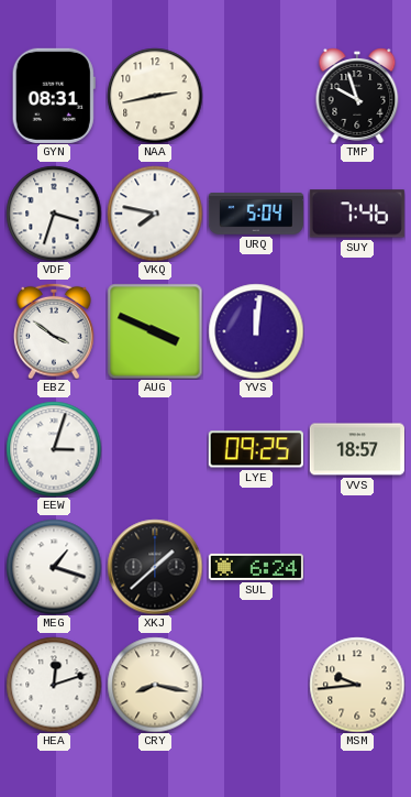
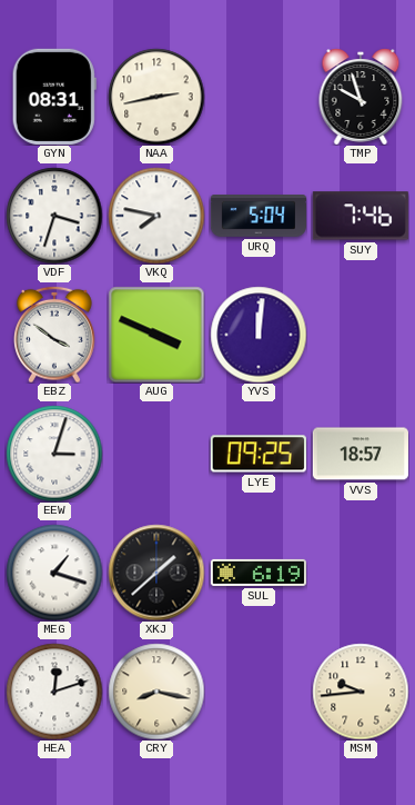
SUL: 6:24 -> 6:19
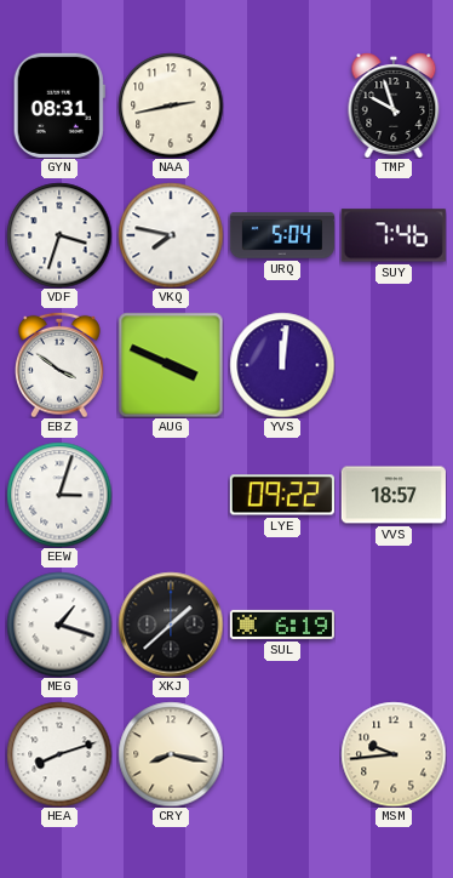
LYE: 09:25 -> 09:22
HEA: 12:12 -> 8:12
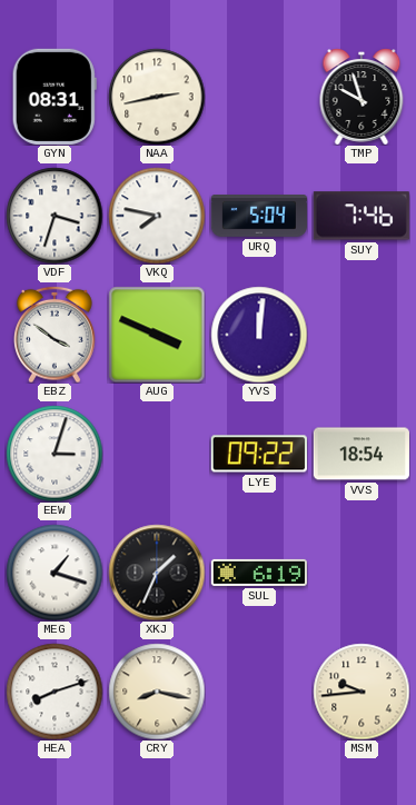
VVS: 18:57 -> 18:54
XKJ: 1:38 -> 1:34
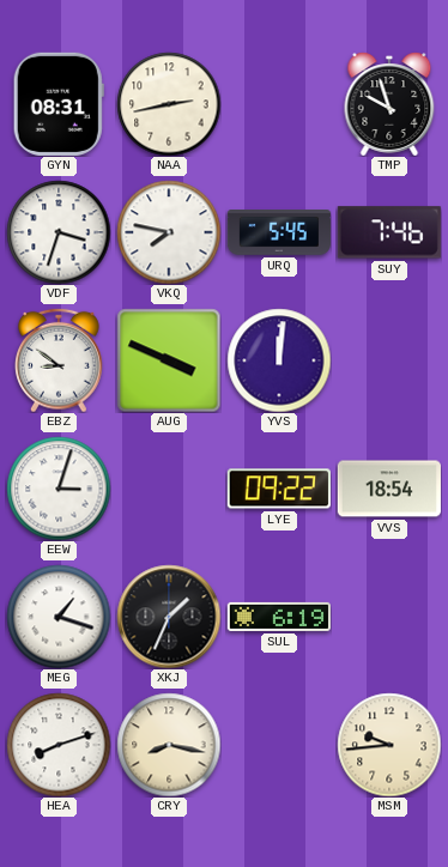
URQ: 5:04 -> 5:45
EBZ: 3:51 -> 8:51
